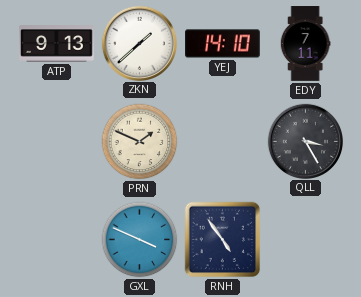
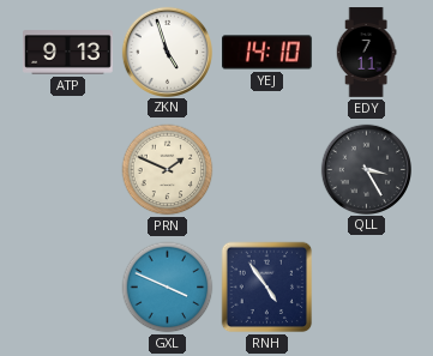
ZKN: 1:38 -> 4:57
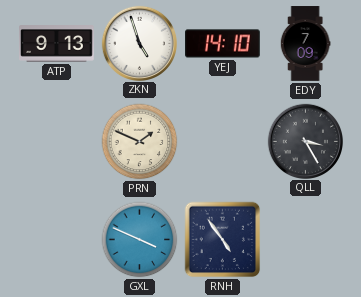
EDY: 7:11 -> 7:09
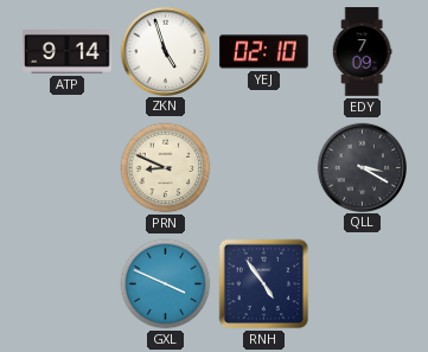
ATP: 9:13 -> 9:14
YEJ: 14:10 -> 02:10
PRN: 1:49 -> 8:49
QLL: 3:25 -> 3:20
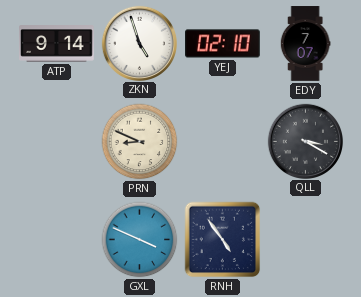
EDY: 7:09 -> 7:07
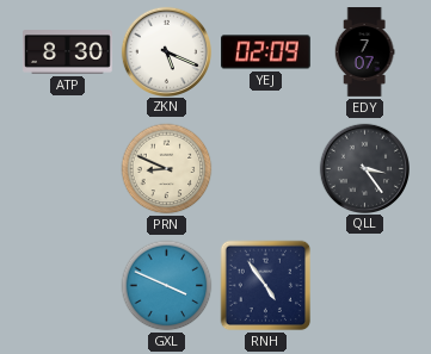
ATP: 9:14 -> 8:30
ZKN: 4:57 -> 5:19
YEJ: 02:10 -> 02:09
QLL: 3:20 -> 3:24
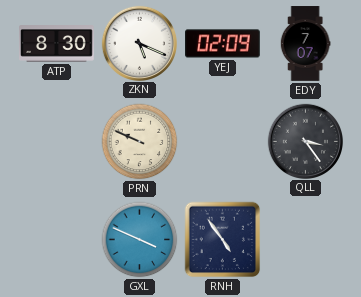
PRN: 8:49 -> 9:49
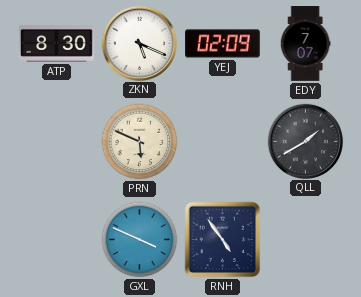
PRN: 9:49 -> 5:49
QLL: 3:24 -> 1:40
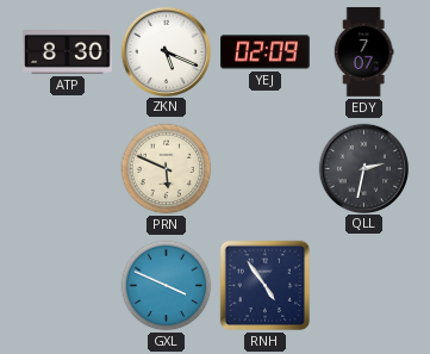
QLL: 1:40 -> 2:32
